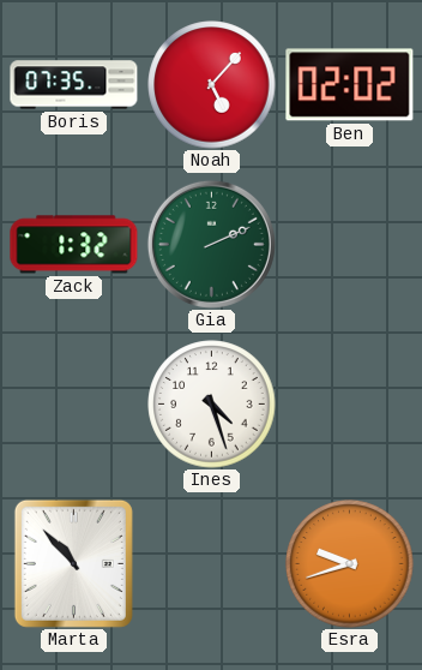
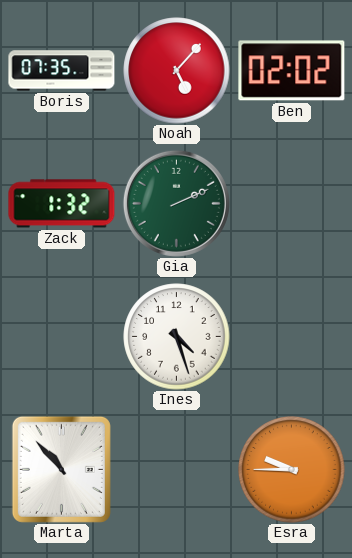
Esra: 9:42 -> 9:45
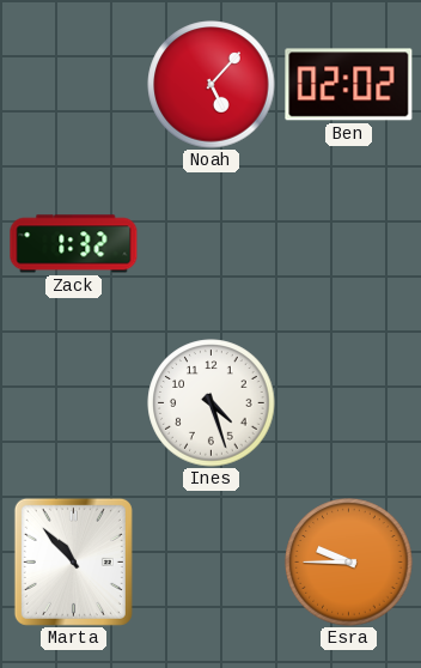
Boris: 07:35 -> none
Gia: 2:11 -> none
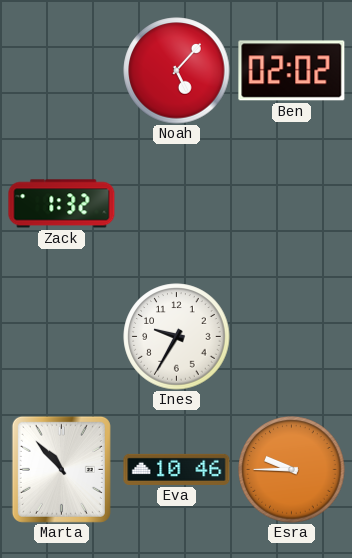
Ines: 4:27 -> 9:35
Eva: none -> 10:46
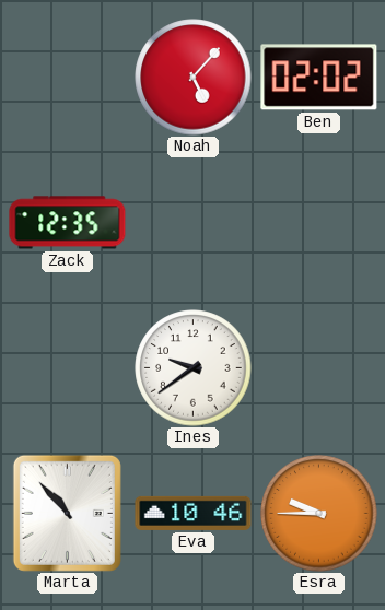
Zack: 1:32 -> 12:35
Ines: 9:35 -> 9:39
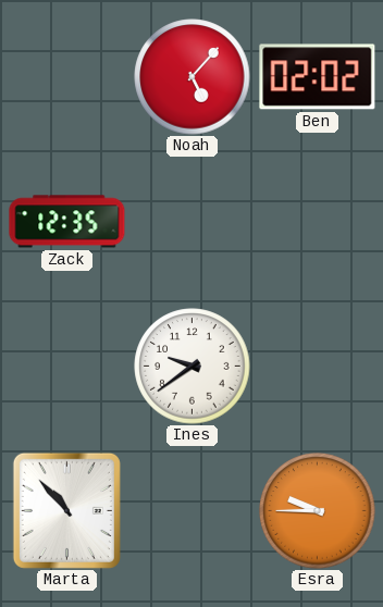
Eva: 10:46 -> none
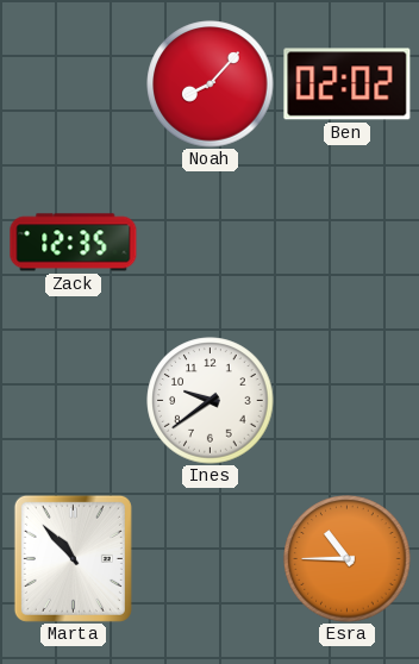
Noah: 5:07 -> 8:07
Esra: 9:45 -> 10:45
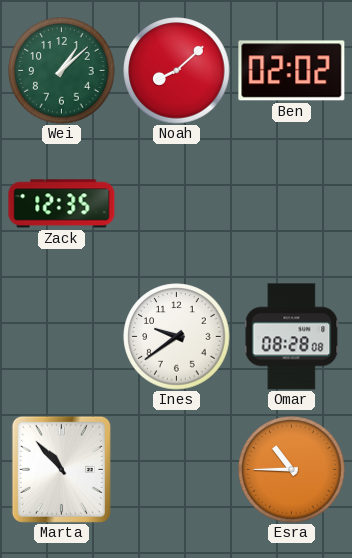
Wei: none -> 1:08
Noah: 8:07 -> 8:08
Omar: none -> 08:28
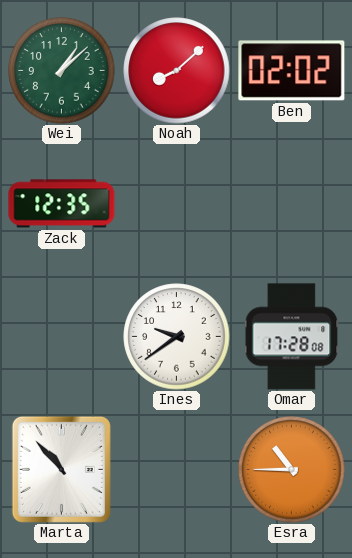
Omar: 08:28 -> 17:28
